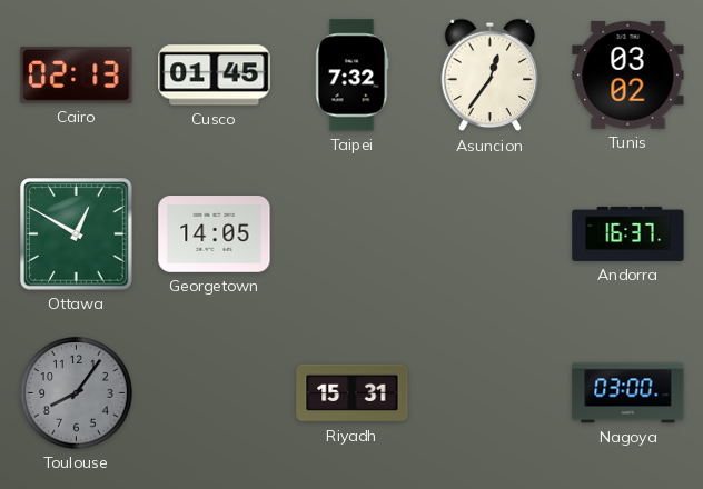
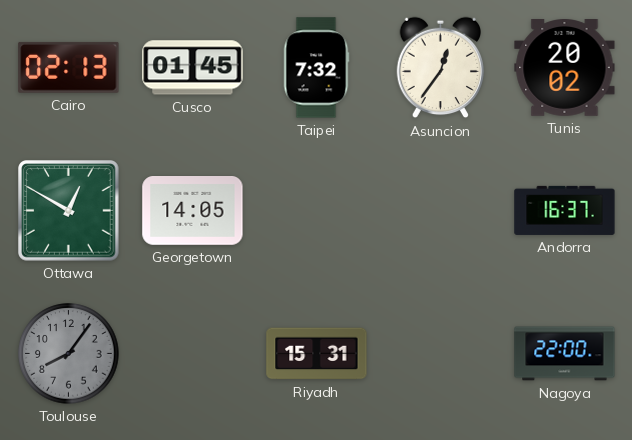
Tunis: 03:02 -> 20:02
Nagoya: 03:00 -> 22:00
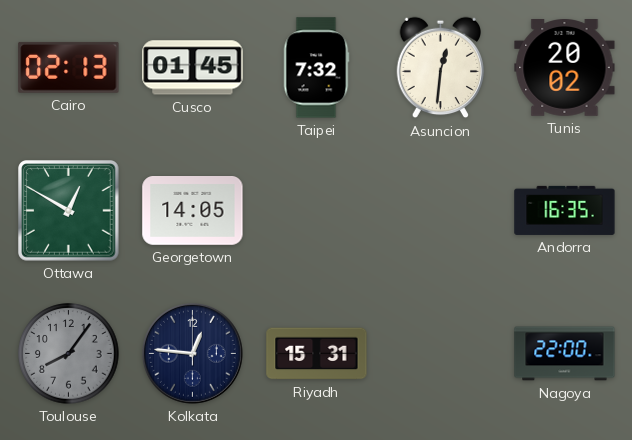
Asuncion: 12:36 -> 12:31
Andorra: 16:37 -> 16:35
Kolkata: none -> 12:46
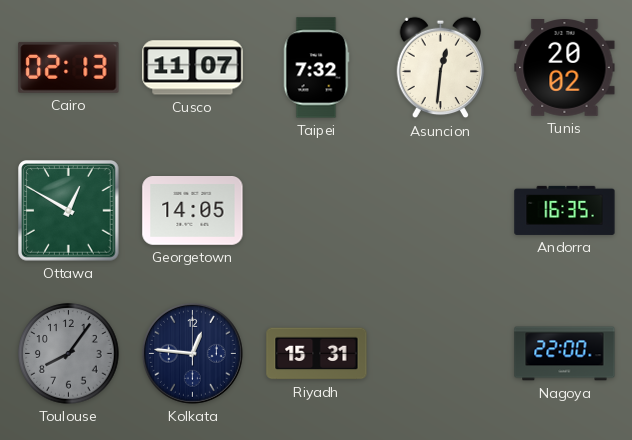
Cusco: 01:45 -> 11:07
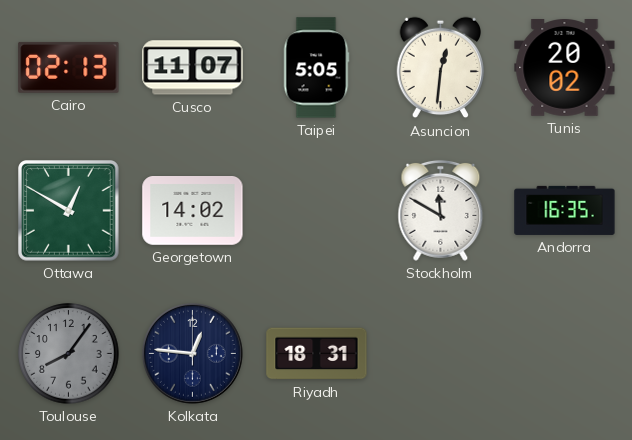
Taipei: 7:32 -> 5:05
Georgetown: 14:05 -> 14:02
Stockholm: none -> 11:50
Riyadh: 15:31 -> 18:31
Nagoya: 22:00 -> none
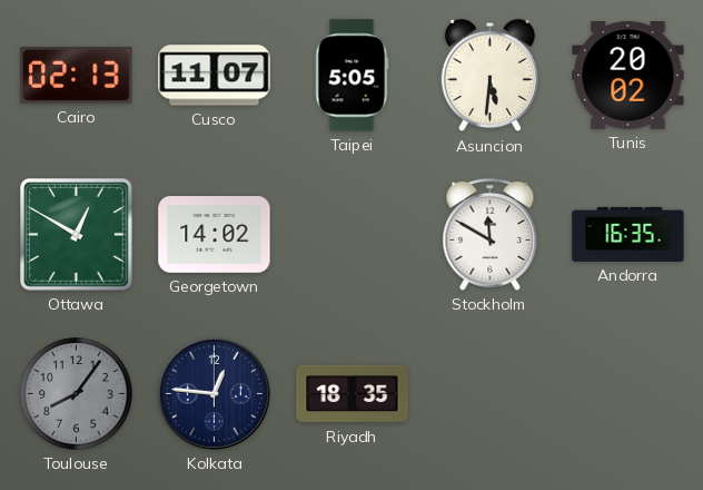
Asuncion: 12:31 -> 5:31
Riyadh: 18:31 -> 18:35
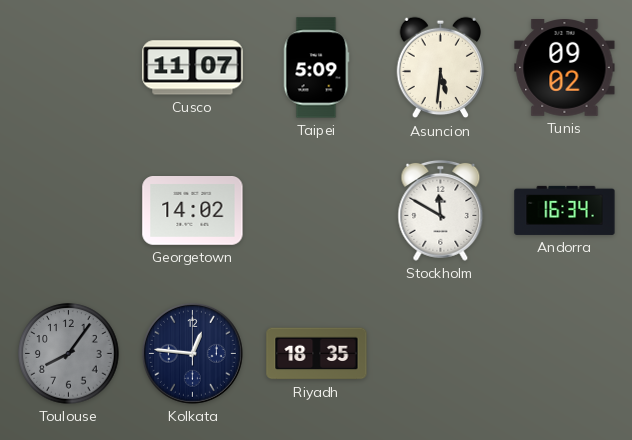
Cairo: 02:13 -> none
Taipei: 5:05 -> 5:09
Tunis: 20:02 -> 09:02
Ottawa: 12:50 -> none
Andorra: 16:35 -> 16:34
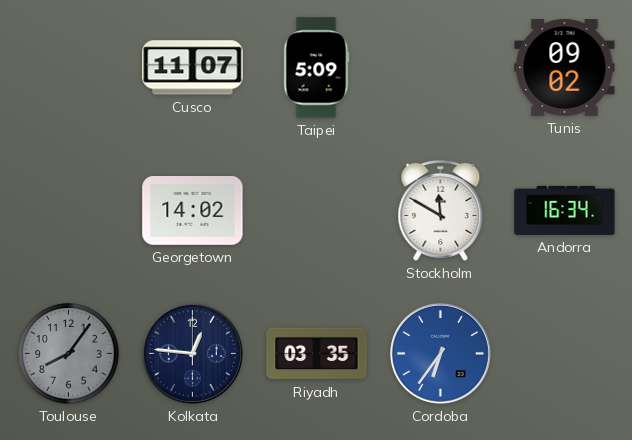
Asuncion: 5:31 -> none
Riyadh: 18:35 -> 03:35
Cordoba: none -> 6:36
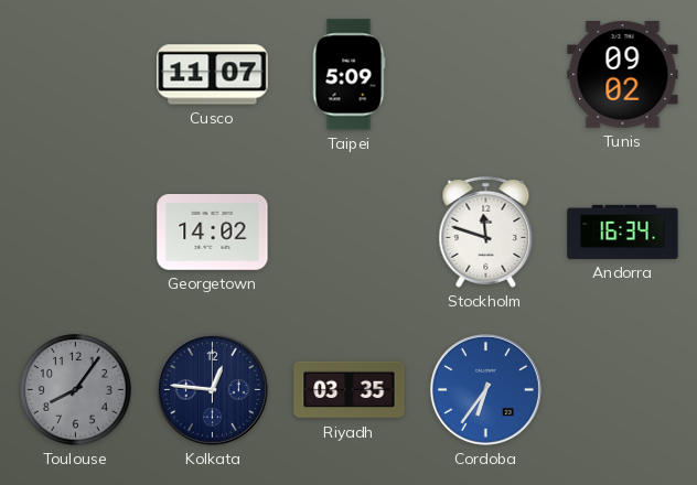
Stockholm: 11:50 -> 11:48
